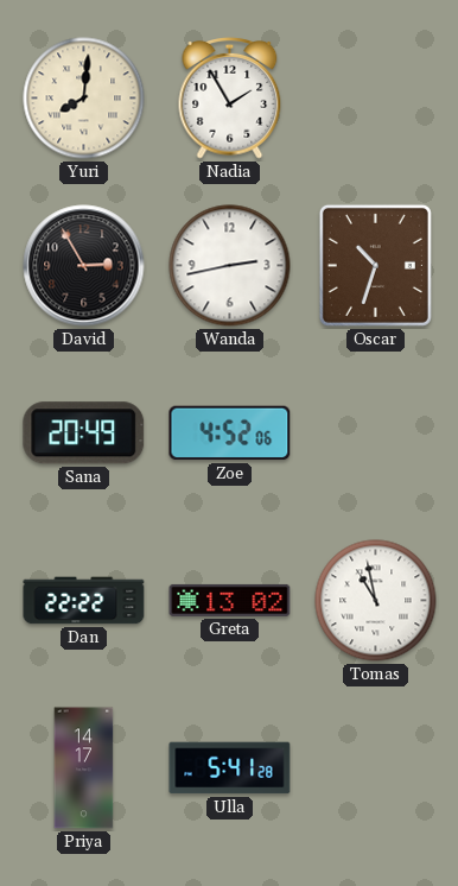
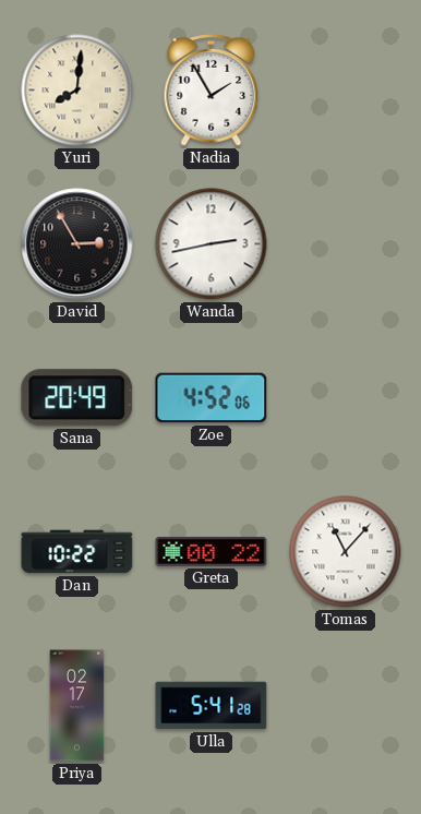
Oscar: 10:33 -> none
Dan: 22:22 -> 10:22
Greta: 13:02 -> 00:22
Tomas: 10:58 -> 11:07
Priya: 14:17 -> 02:17
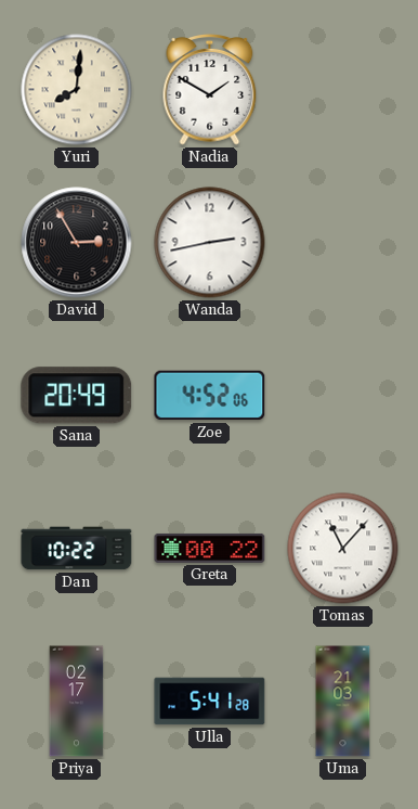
Nadia: 1:55 -> 1:50
Uma: none -> 21:03
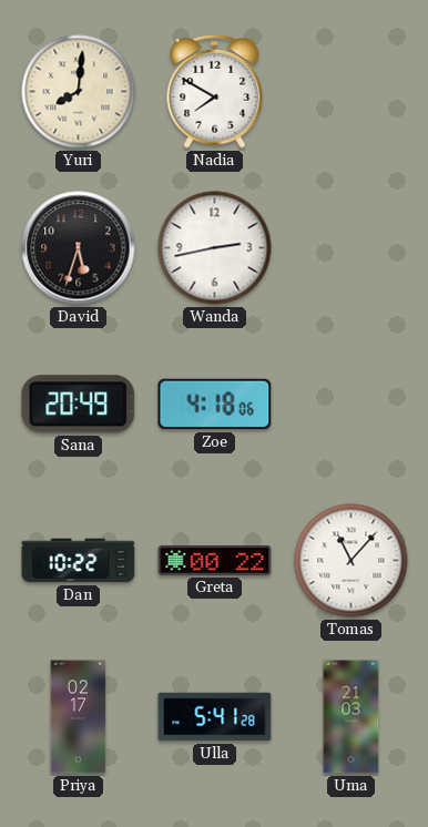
Nadia: 1:50 -> 7:50
David: 2:55 -> 5:33
Zoe: 4:52 -> 4:18
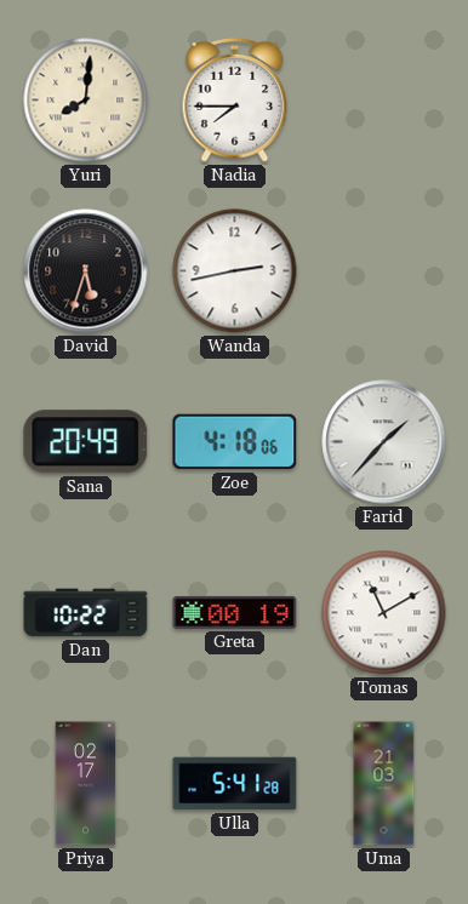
Nadia: 7:50 -> 7:45
Farid: none -> 1:37
Greta: 00:22 -> 00:19
Tomas: 11:07 -> 11:10
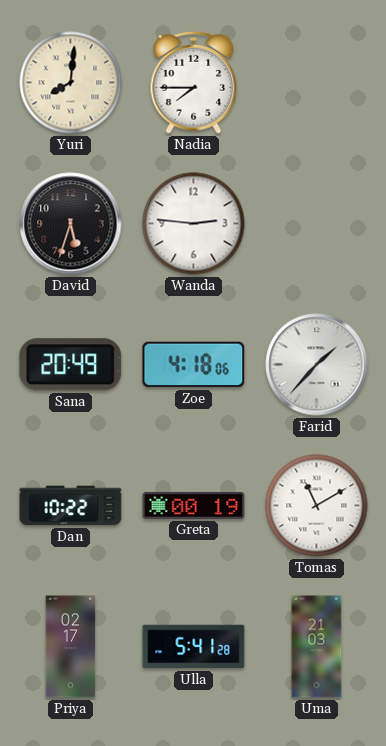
Wanda: 2:43 -> 2:46
